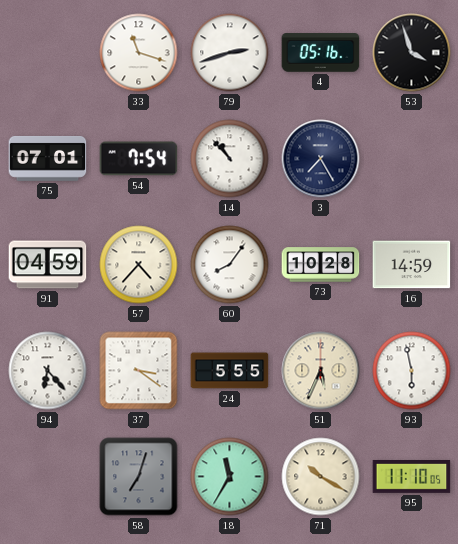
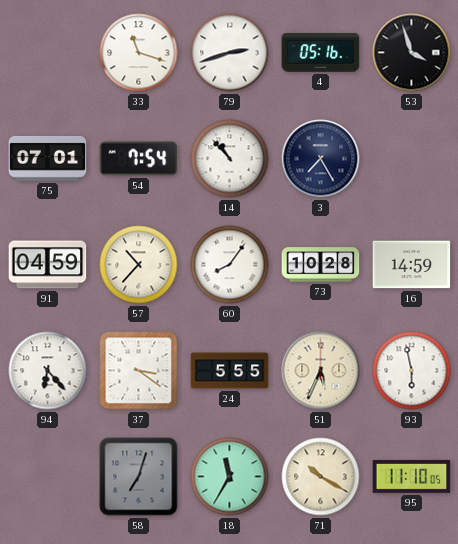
57: 4:37 -> 10:37
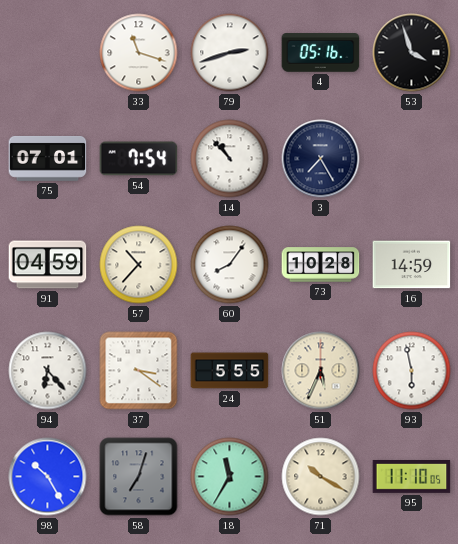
98: none -> 10:25
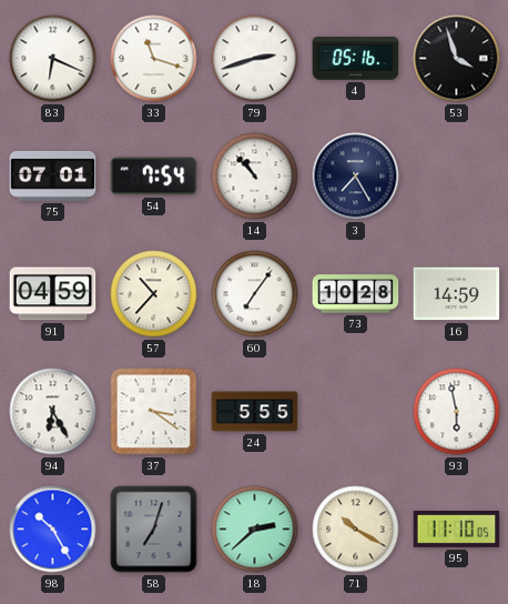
83: none -> 6:19
60: 8:06 -> 7:06
94: 6:23 -> 6:25
51: 5:34 -> none
18: 11:35 -> 2:38
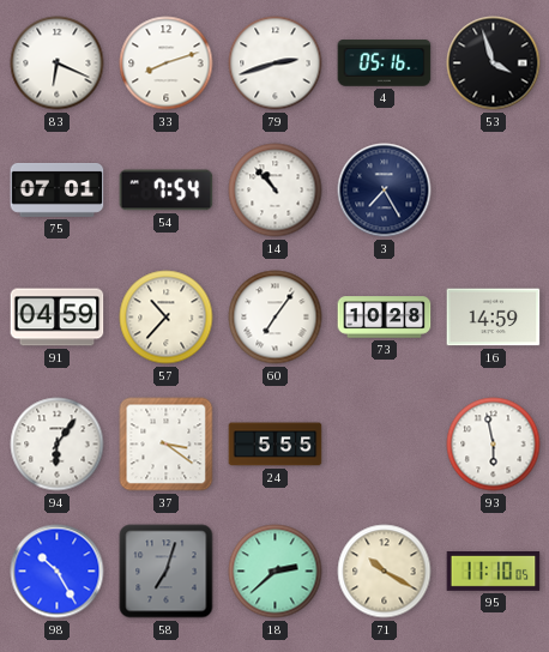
33: 11:18 -> 8:12
94: 6:25 -> 6:06
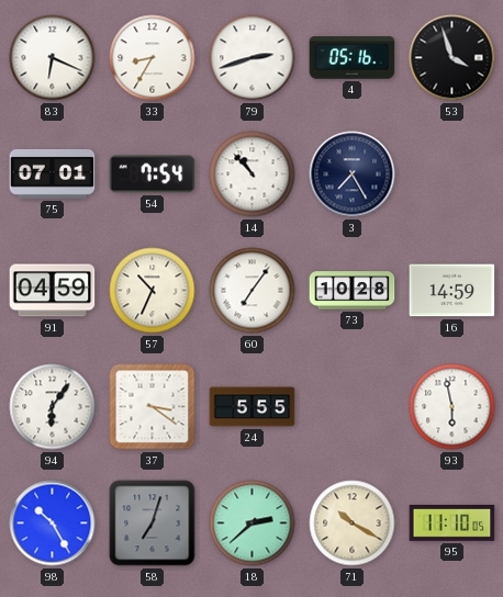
33: 8:12 -> 8:35
57: 10:37 -> 10:34
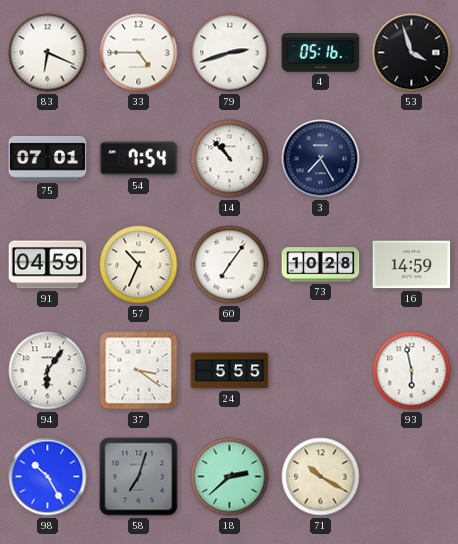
33: 8:35 -> 4:45
95: 11:10 -> none
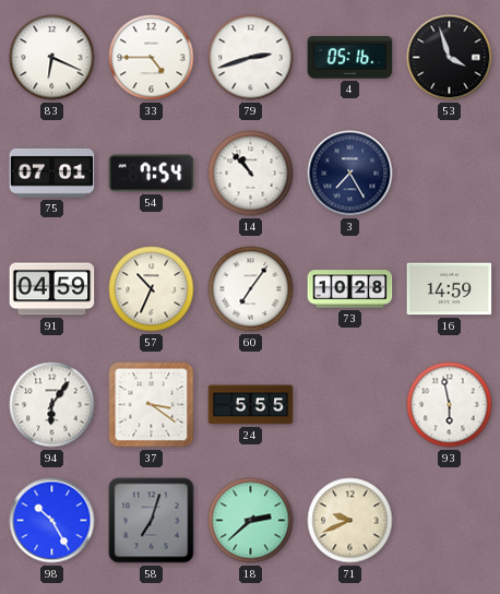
71: 10:20 -> 9:41
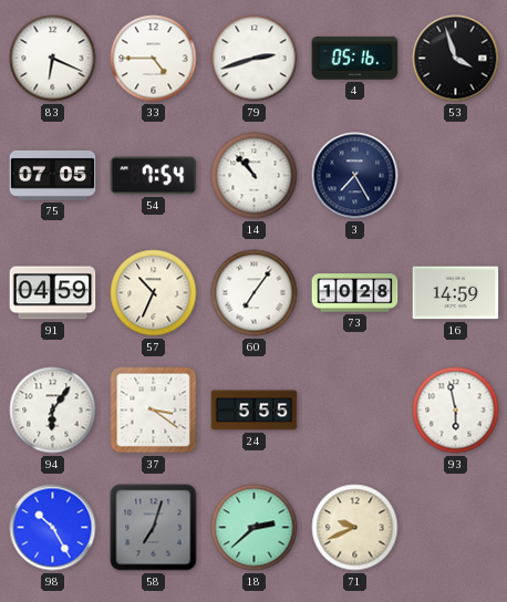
75: 07:01 -> 07:05
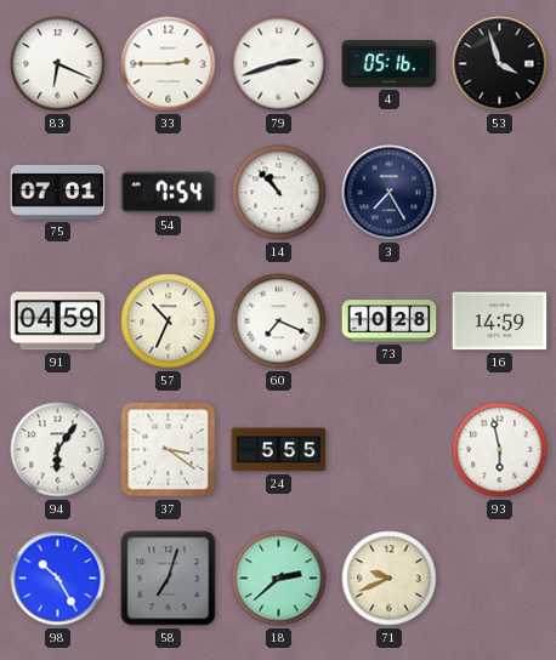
33: 4:45 -> 2:45
75: 07:05 -> 07:01
60: 7:06 -> 7:19
